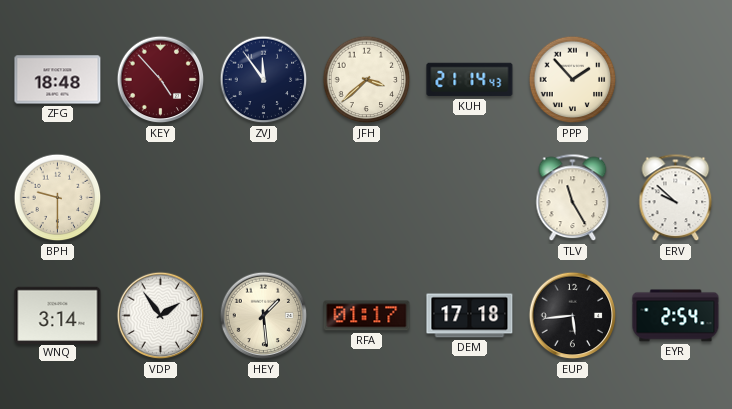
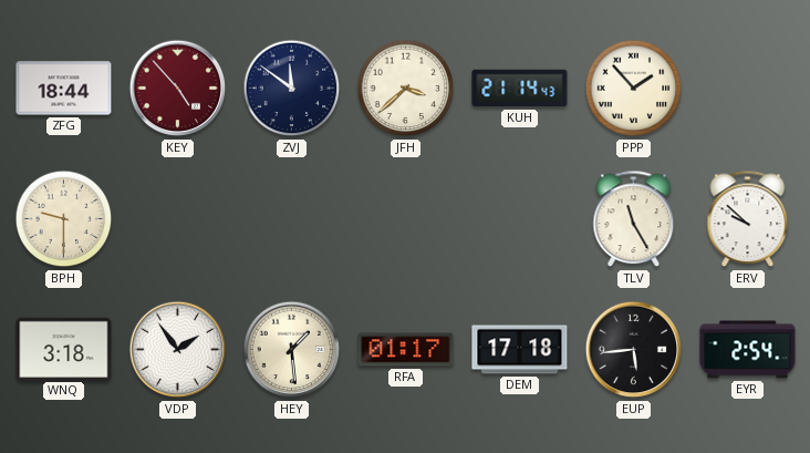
ZFG: 18:48 -> 18:44
ZVJ: 11:54 -> 11:51
WNQ: 3:14 -> 3:18
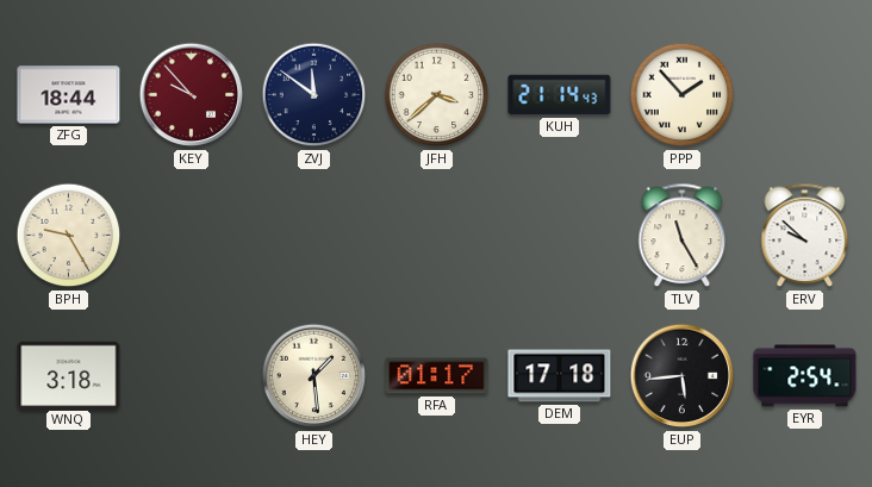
KEY: 4:53 -> 9:53
BPH: 9:30 -> 9:25
VDP: 1:54 -> none
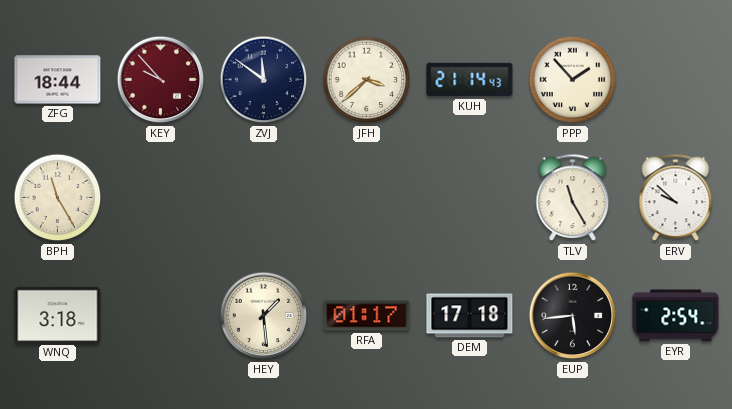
BPH: 9:25 -> 11:25
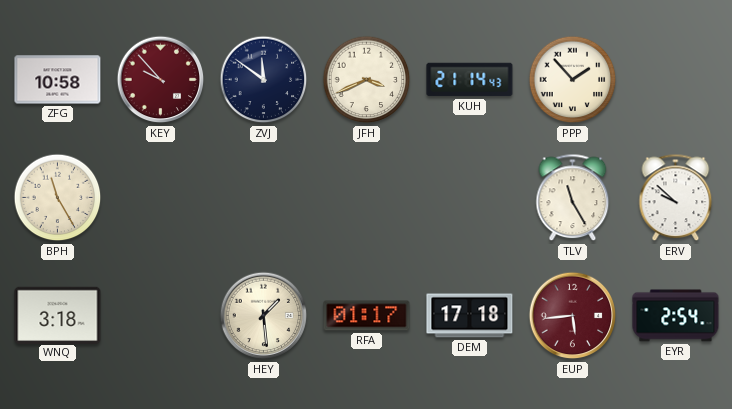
ZFG: 18:44 -> 10:58
JFH: 3:38 -> 3:41
EUP dial: black -> burgundy
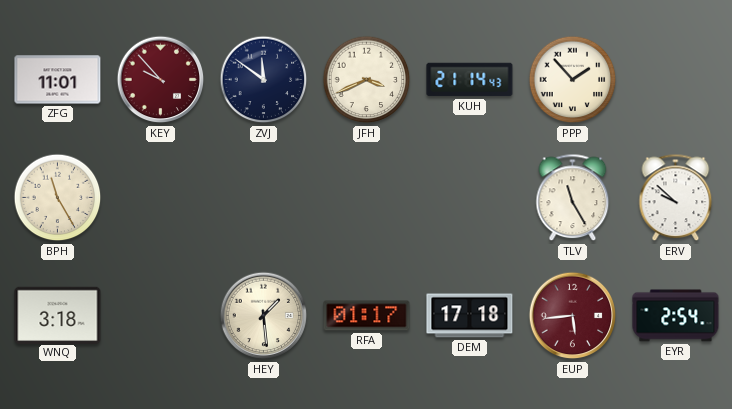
ZFG: 10:58 -> 11:01
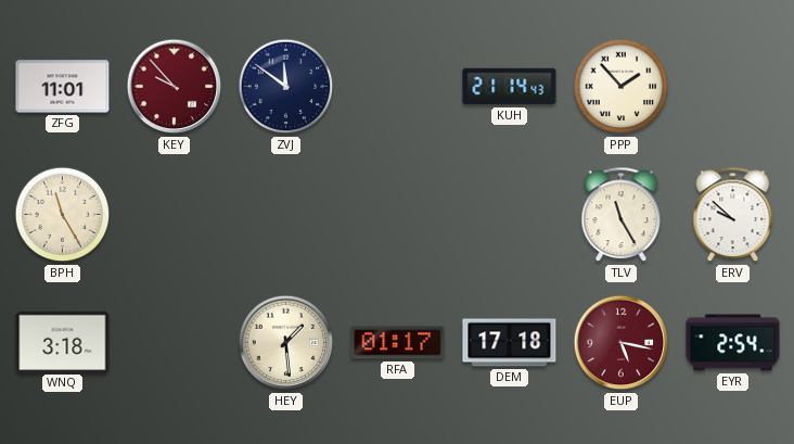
JFH: 3:41 -> none
EUP: 5:44 -> 5:17
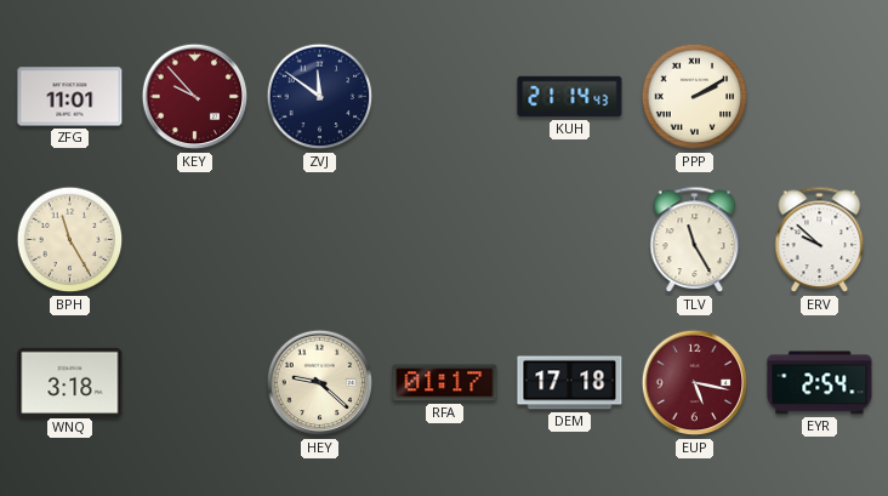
PPP: 1:53 -> 2:10
HEY: 1:29 -> 9:22
